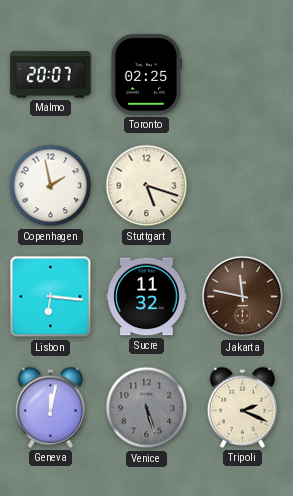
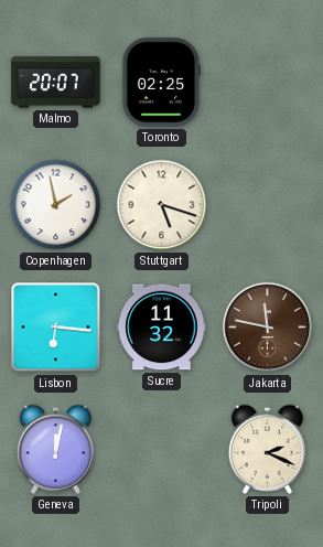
Venice: 5:27 -> none
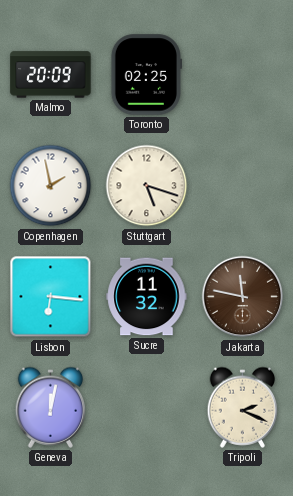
Malmo: 20:07 -> 20:09
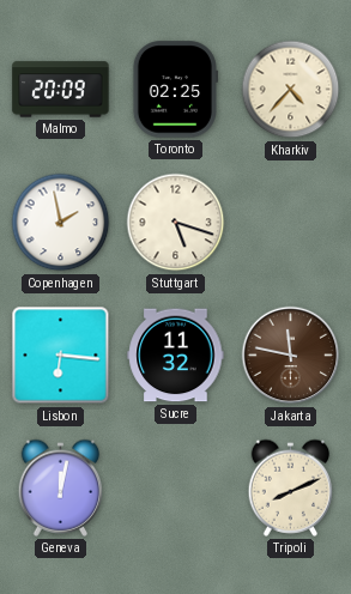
Kharkiv: none -> 4:37
Tripoli: 2:19 -> 8:11
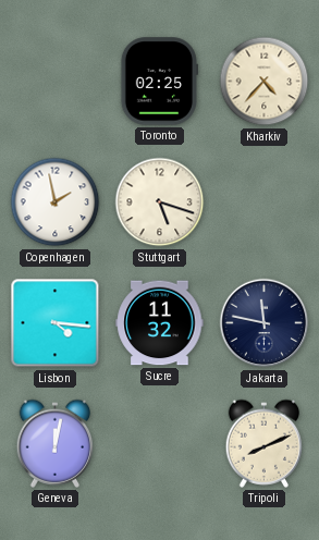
Malmo: 20:09 -> none
Lisbon: 6:16 -> 4:16
Jakarta dial: brown -> navy
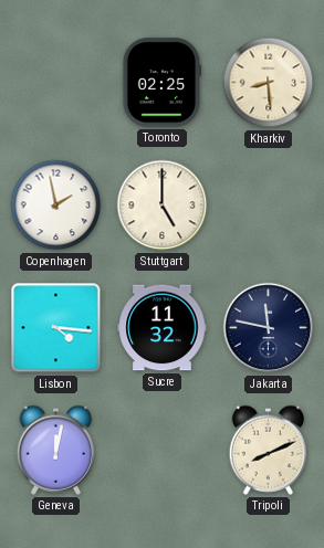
Kharkiv: 4:37 -> 8:29
Stuttgart: 5:18 -> 5:00
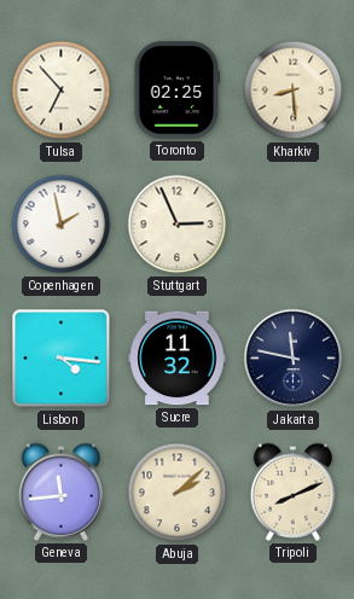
Tulsa: none -> 6:53
Stuttgart: 5:00 -> 2:56
Geneva: 12:02 -> 11:44
Abuja: none -> 2:08
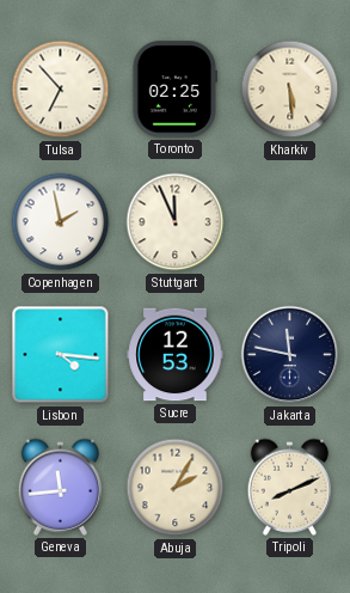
Kharkiv: 8:29 -> 5:29
Stuttgart: 2:56 -> 11:56
Sucre: 11:32 -> 12:53
Abuja: 2:08 -> 2:05
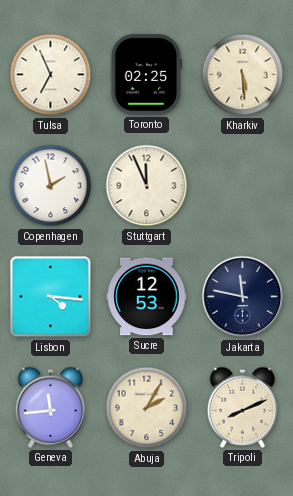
Tulsa: 6:53 -> 6:56
